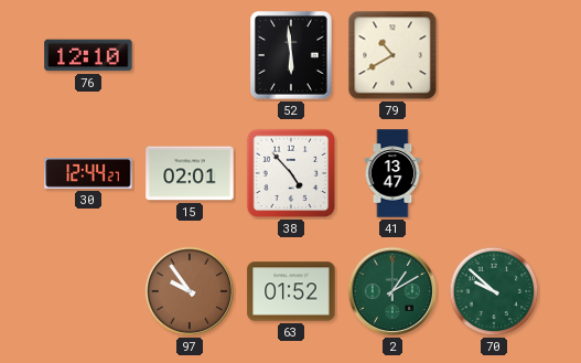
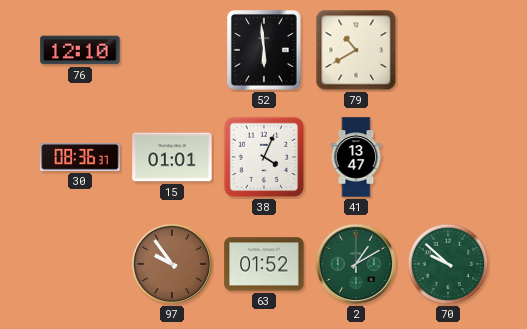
30: 12:44 -> 08:36
15: 02:01 -> 01:01
38: 4:53 -> 4:04
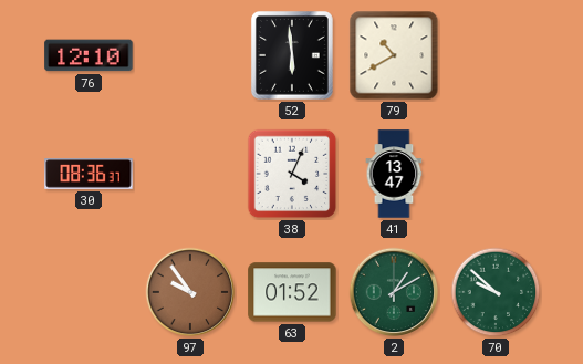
15: 01:01 -> none
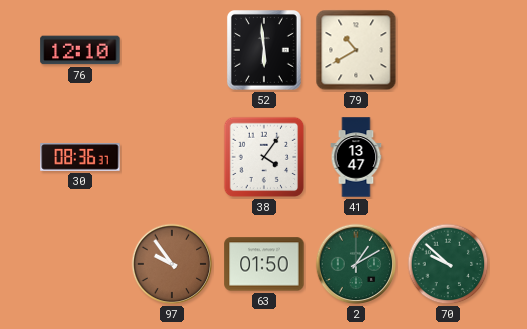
38: 4:04 -> 4:06
63: 01:52 -> 01:50
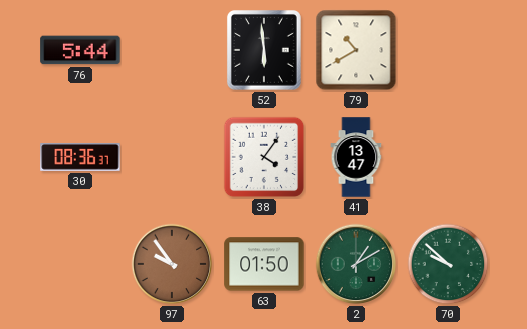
76: 12:10 -> 5:44
